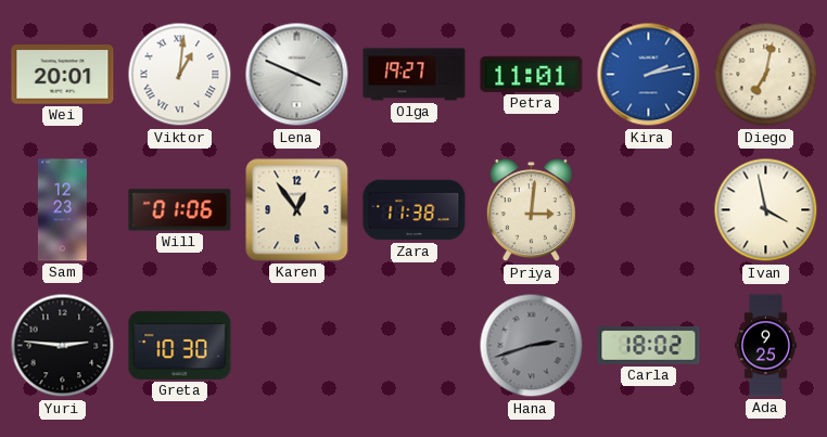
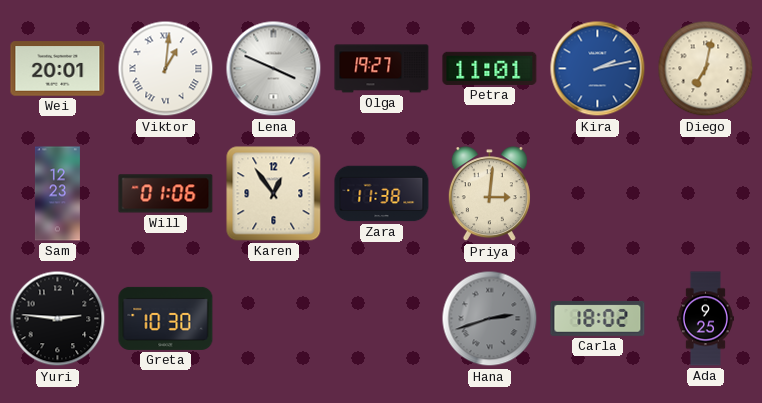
Ivan: 3:58 -> none
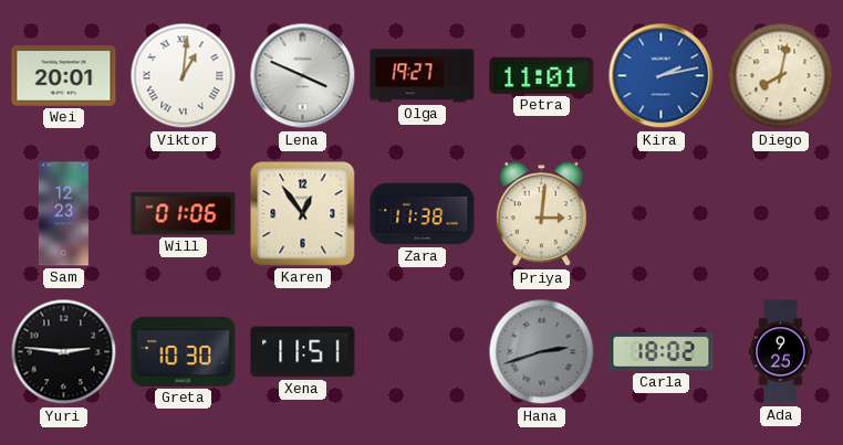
Diego: 7:02 -> 8:02
Xena: none -> 11:51
